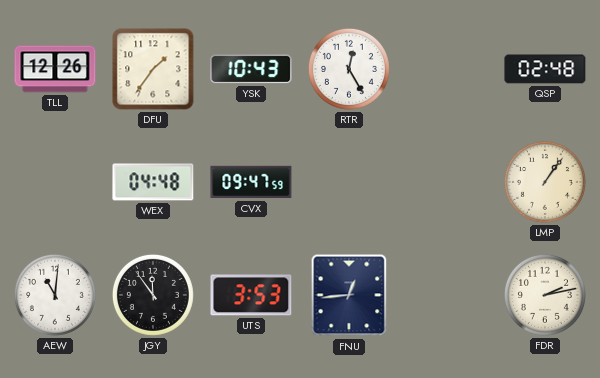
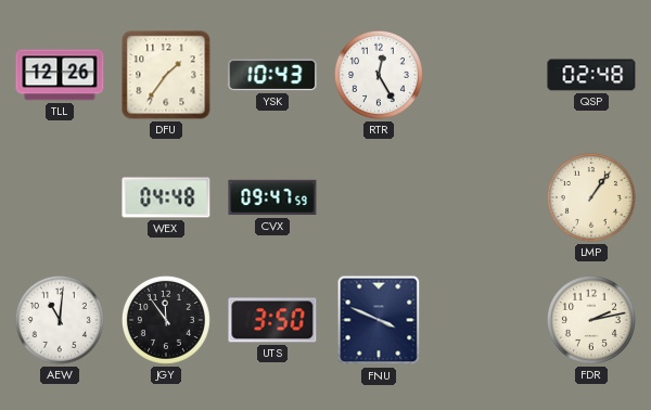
UTS: 3:53 -> 3:50
FNU: 12:44 -> 3:49
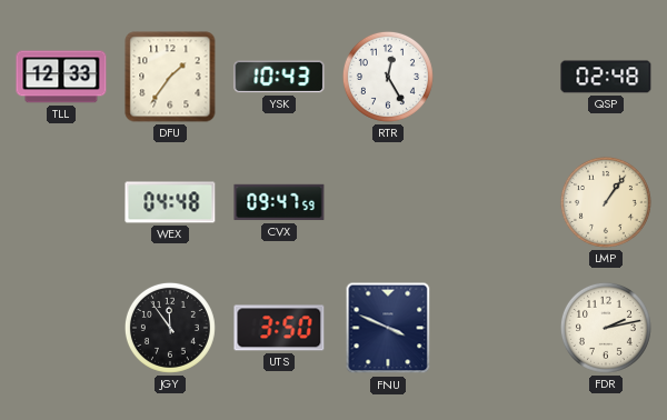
TLL: 12:26 -> 12:33
AEW: 11:01 -> none
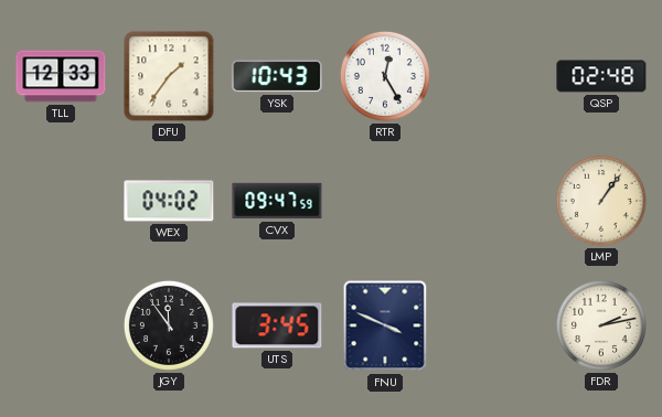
WEX: 04:48 -> 04:02
UTS: 3:50 -> 3:45
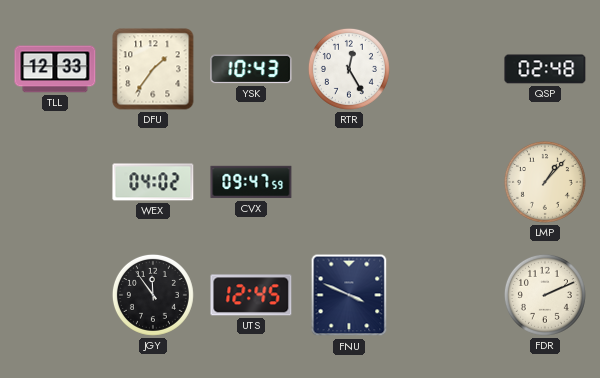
LMP: 1:06 -> 1:07
UTS: 3:45 -> 12:45
FDR: 2:13 -> 2:11
